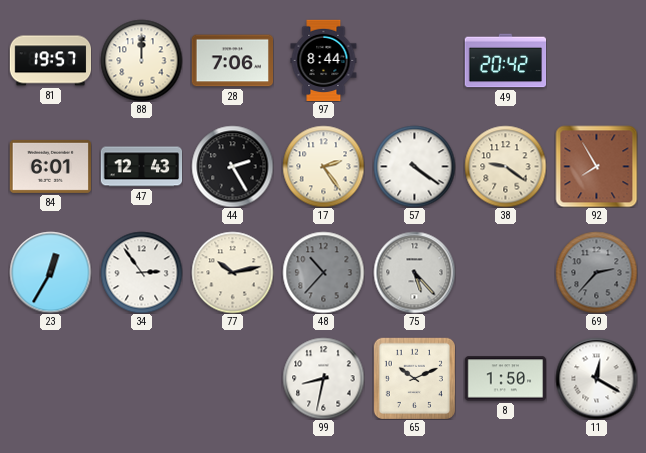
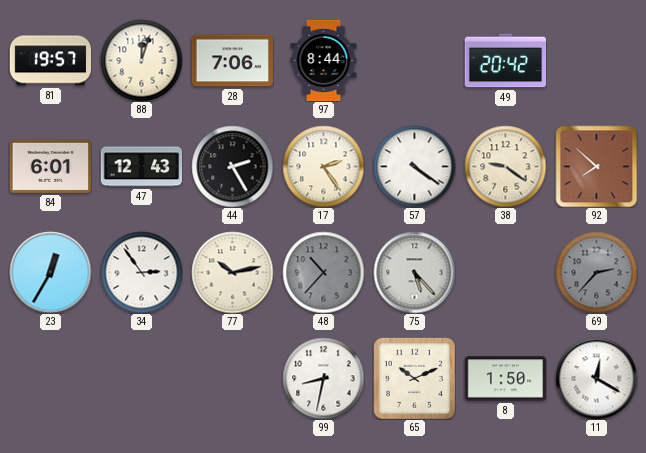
88: 12:00 -> 12:03
92: 7:55 -> 7:52
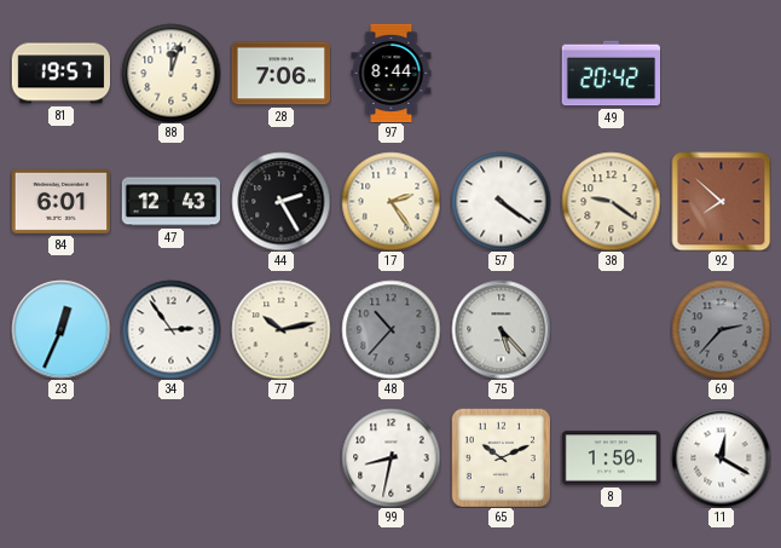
23: 12:35 -> 12:34
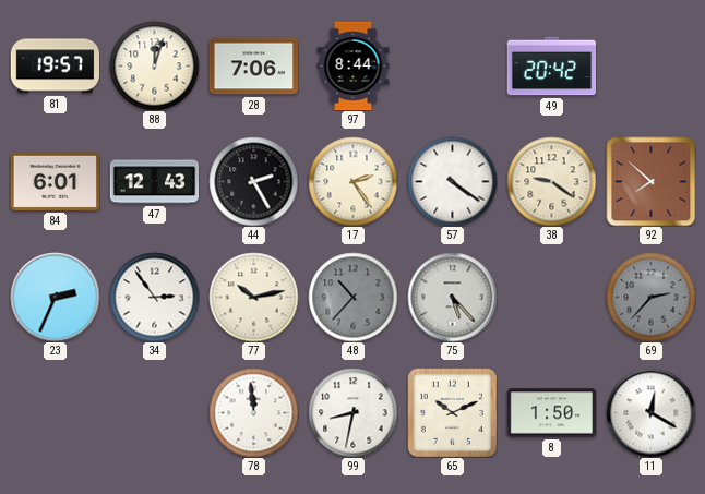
23: 12:34 -> 2:34
78: none -> 11:59
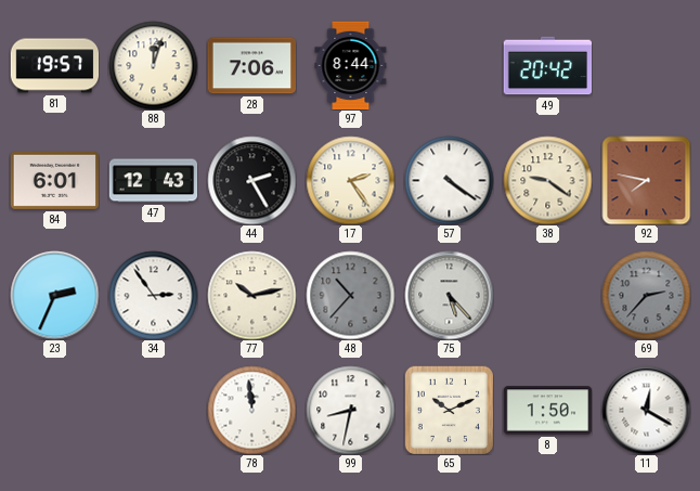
92: 7:52 -> 7:47
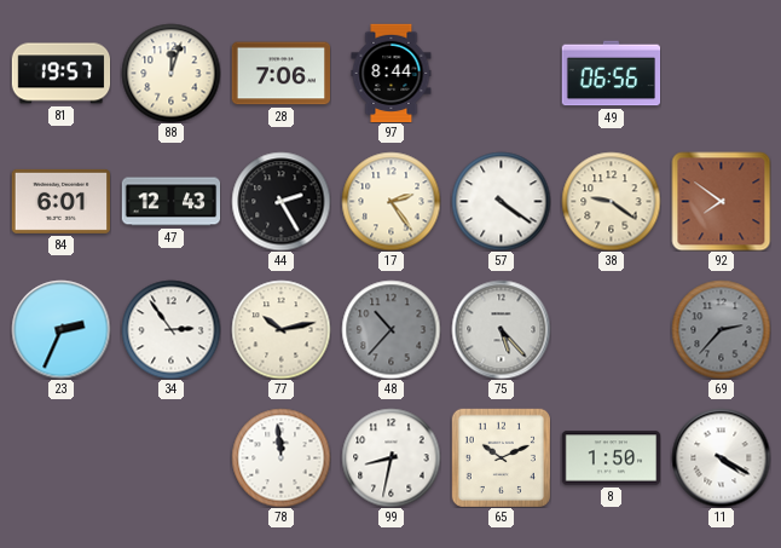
49: 20:42 -> 06:56
92: 7:47 -> 7:51
11: 12:20 -> 4:20
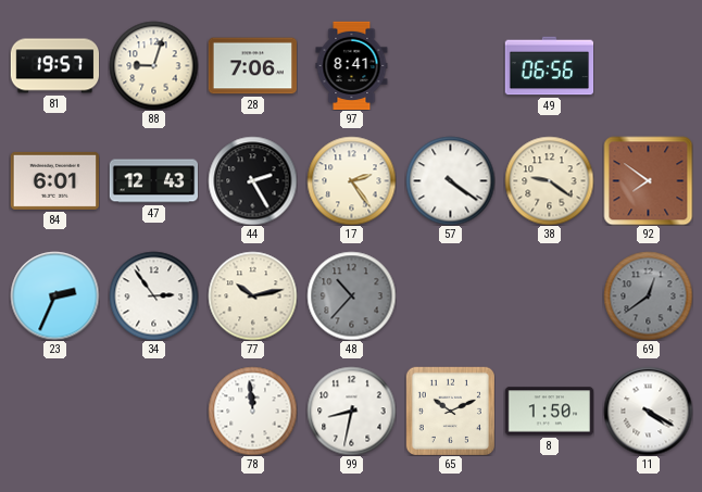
88: 12:03 -> 9:03
97: 8:44 -> 8:41
75: 5:23 -> none
69: 2:37 -> 12:39
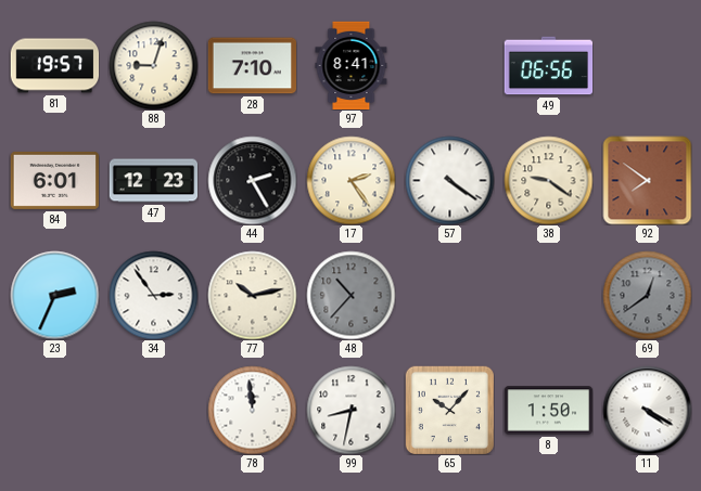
28: 7:06 -> 7:10
47: 12:43 -> 12:23
65: 10:11 -> 10:07
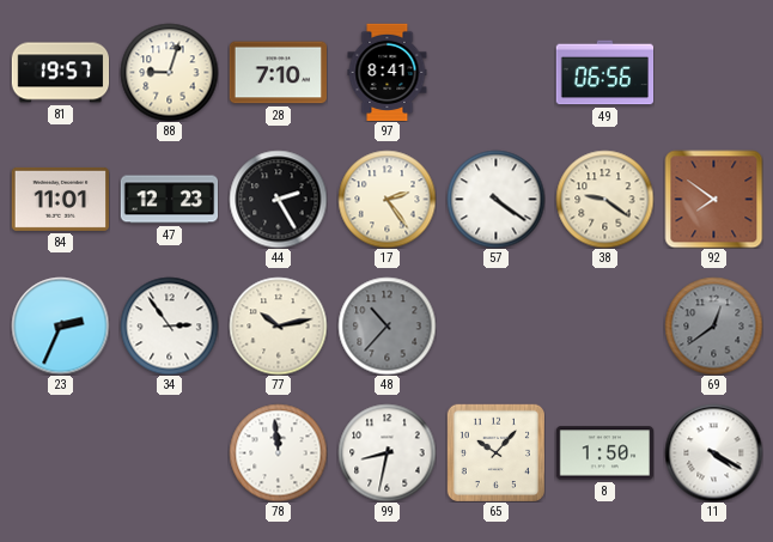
84: 6:01 -> 11:01
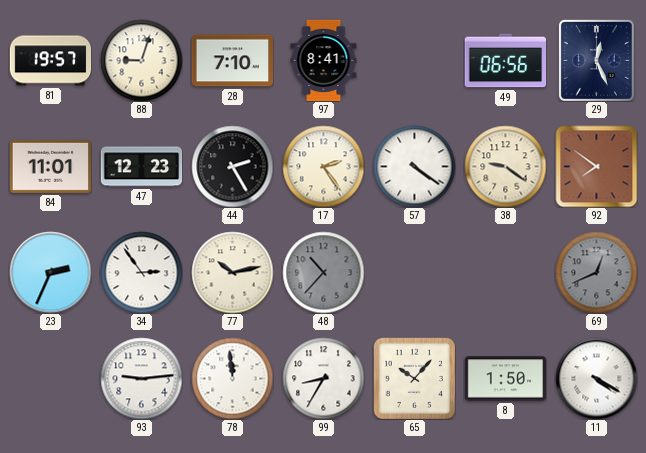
29: none -> 12:26
69: 12:39 -> 12:41
93: none -> 9:14
99: 8:32 -> 8:35
